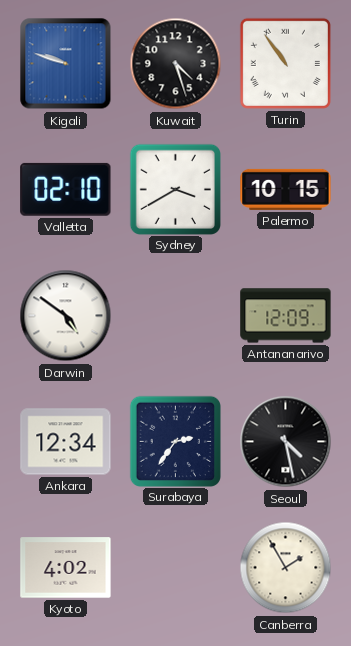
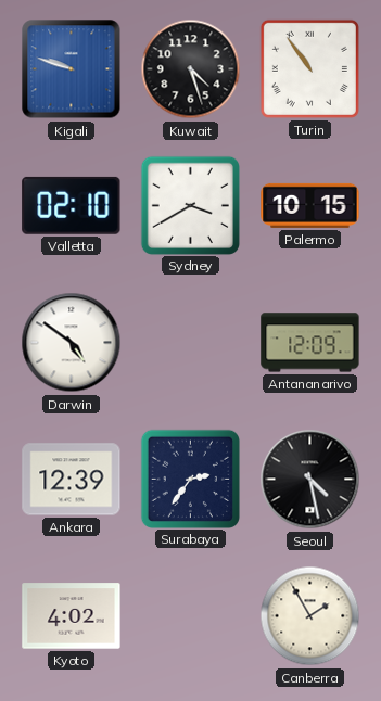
Ankara: 12:34 -> 12:39
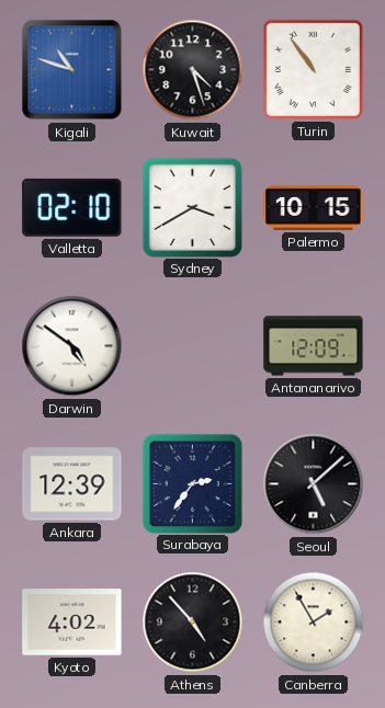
Kigali: 9:48 -> 10:48
Seoul: 4:28 -> 5:08
Athens: none -> 4:53
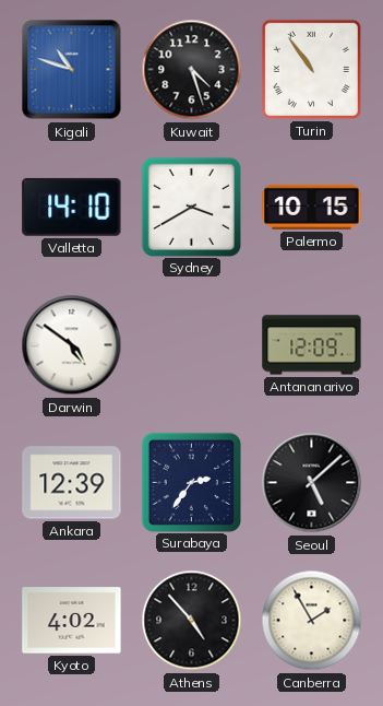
Valletta: 02:10 -> 14:10
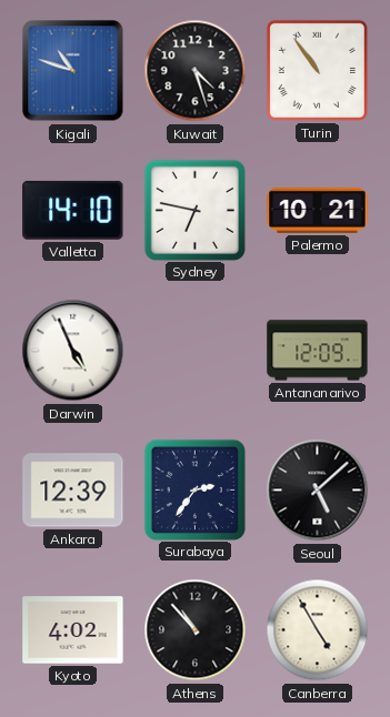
Sydney: 3:40 -> 6:47
Palermo: 10:15 -> 10:21
Darwin: 4:51 -> 4:56
Athens: 4:53 -> 10:53
Canberra: 1:55 -> 4:55
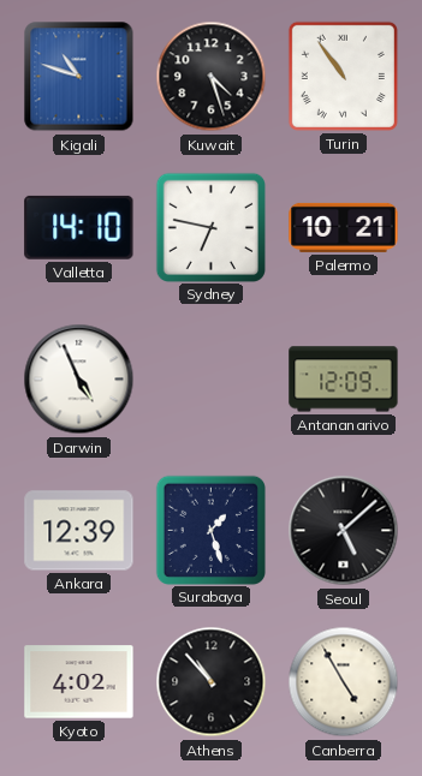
Surabaya: 2:36 -> 1:27
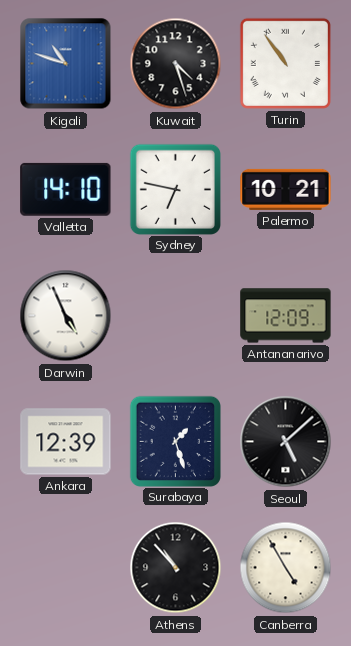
Kyoto: 4:02 -> none
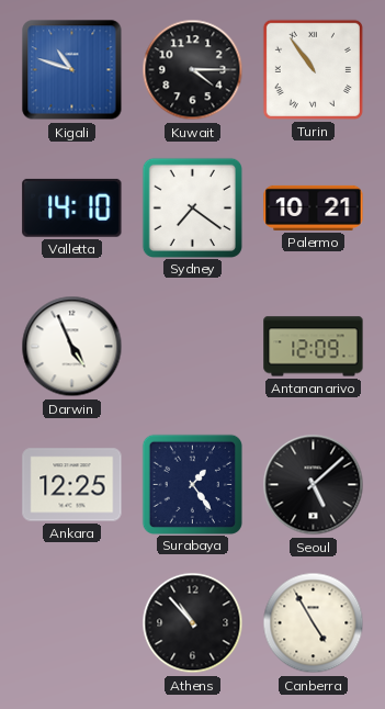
Kuwait: 4:27 -> 4:15
Sydney: 6:47 -> 7:21
Ankara: 12:39 -> 12:25
Surabaya: 1:27 -> 1:24
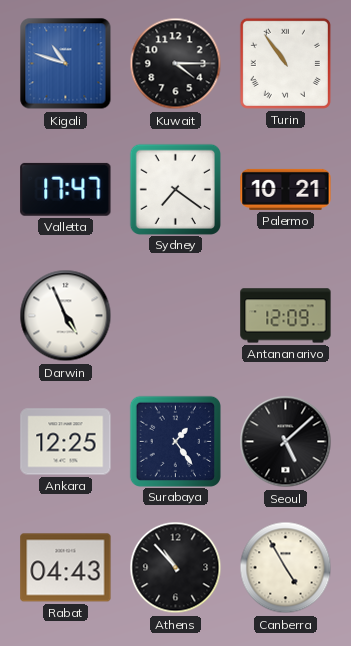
Valletta: 14:10 -> 17:47
Rabat: none -> 04:43
